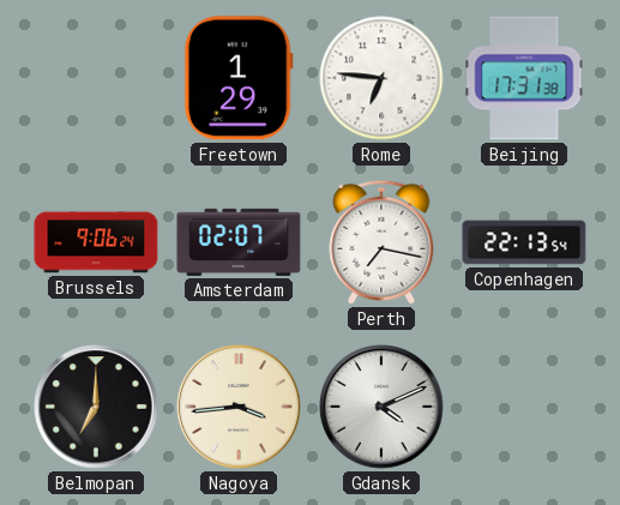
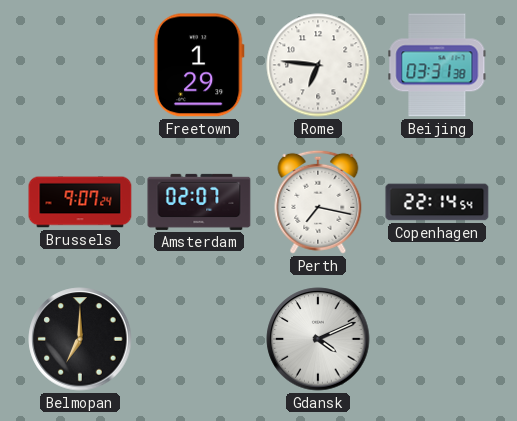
Beijing: 17:31 -> 03:31
Brussels: 9:06 -> 9:07
Copenhagen: 22:13 -> 22:14
Nagoya: 3:44 -> none
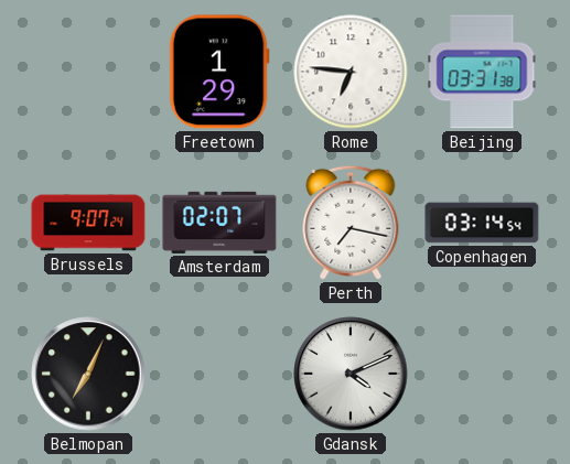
Copenhagen: 22:14 -> 03:14
Belmopan: 7:00 -> 7:04
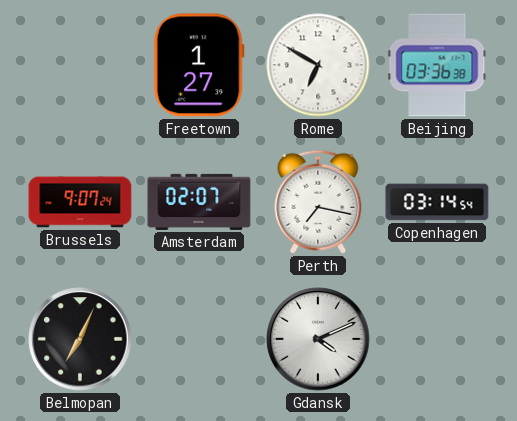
Freetown: 1:29 -> 1:27
Rome: 6:46 -> 6:50
Beijing: 03:31 -> 03:36
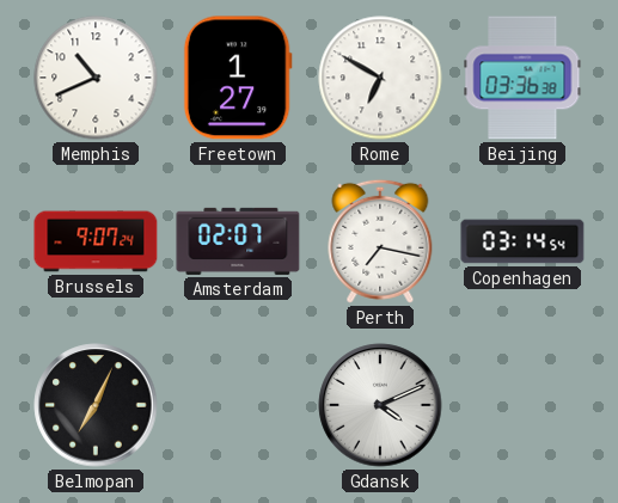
Memphis: none -> 10:41
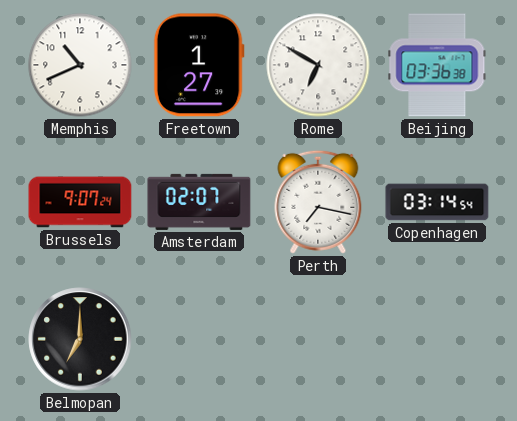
Belmopan: 7:04 -> 7:00
Gdansk: 4:11 -> none
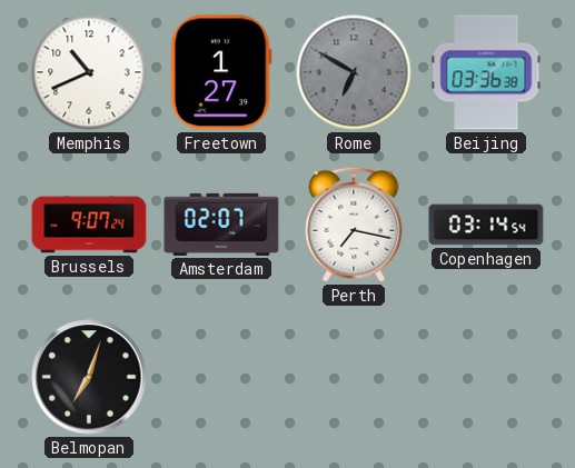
Rome dial: white -> grey
Belmopan: 7:00 -> 7:03
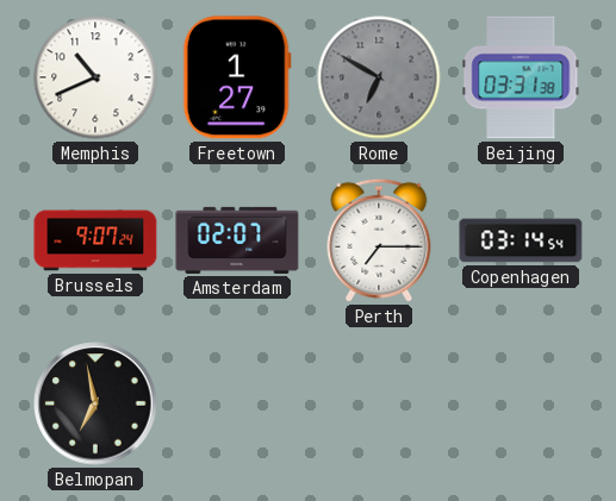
Beijing: 03:36 -> 03:31
Perth: 7:17 -> 7:15
Belmopan: 7:03 -> 6:58
